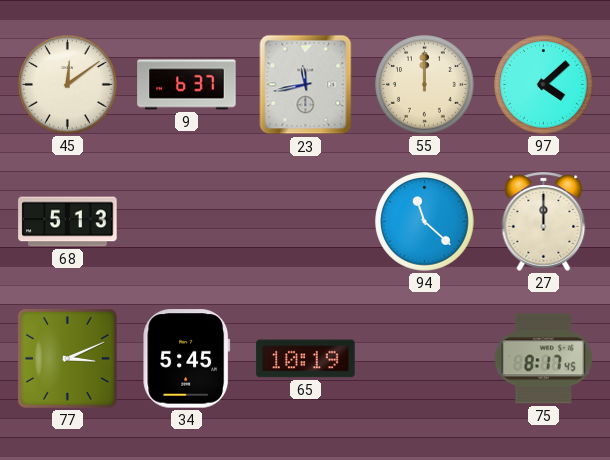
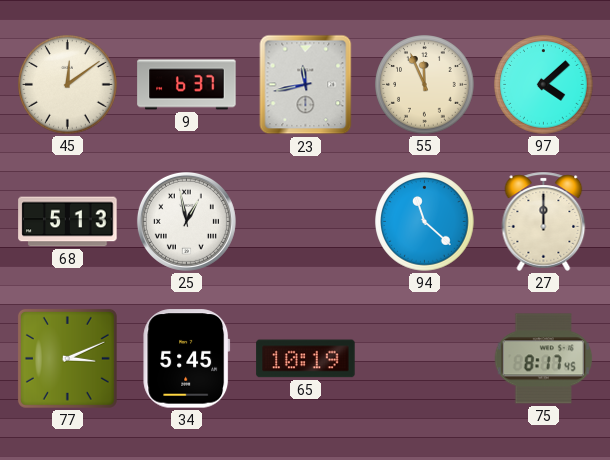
55: 12:00 -> 11:56
25: none -> 12:58
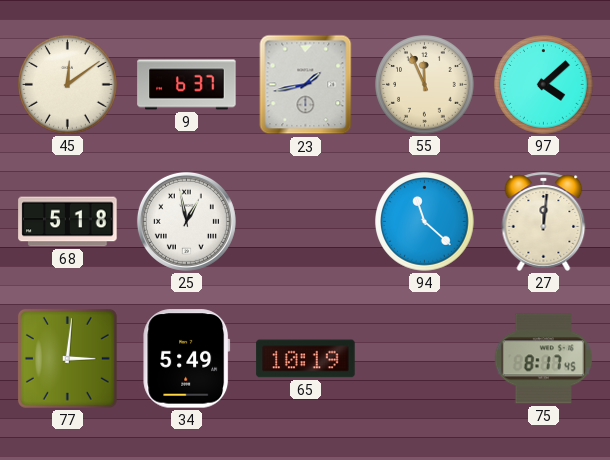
23: 11:43 -> 1:43
68: 5:13 -> 5:18
27: 12:00 -> 12:01
77: 3:11 -> 3:01
34: 5:45 -> 5:49
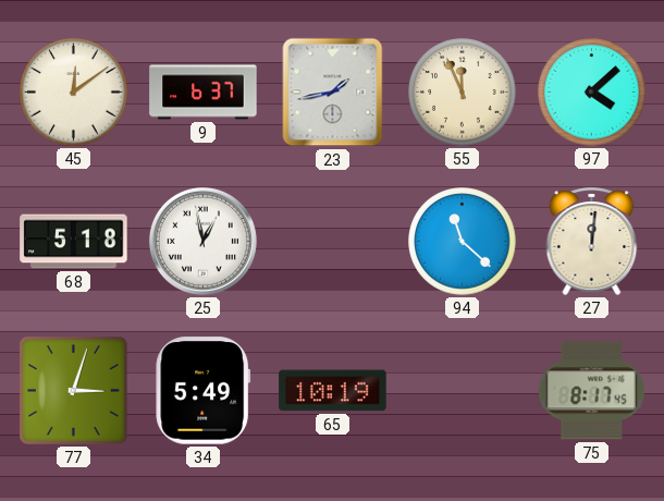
77: 3:01 -> 3:03
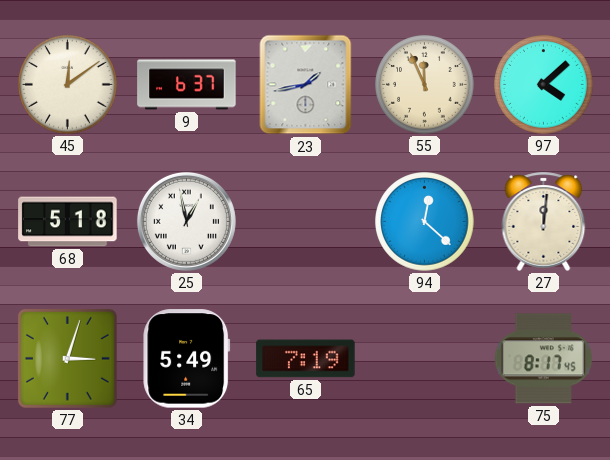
94: 11:22 -> 12:22
65: 10:19 -> 7:19
